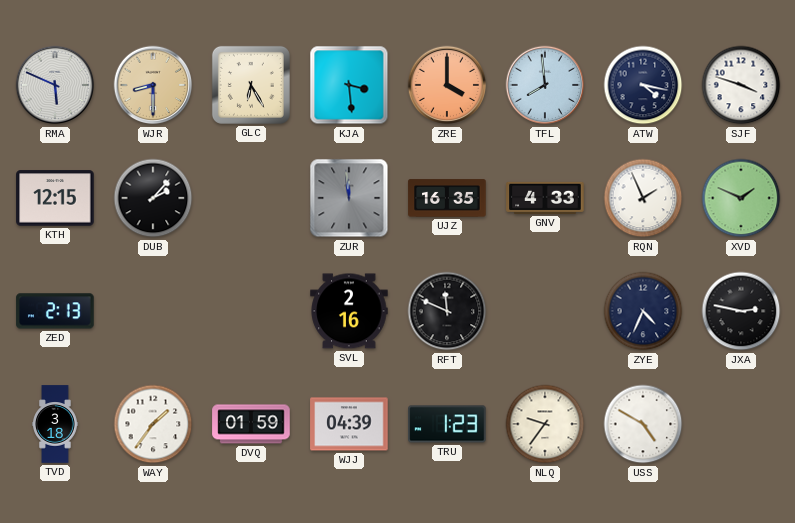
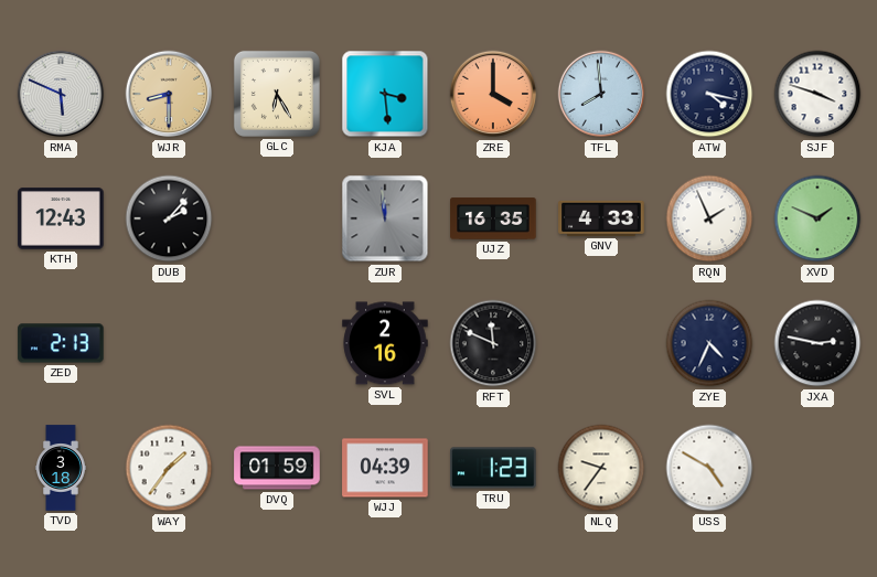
KTH: 12:15 -> 12:43
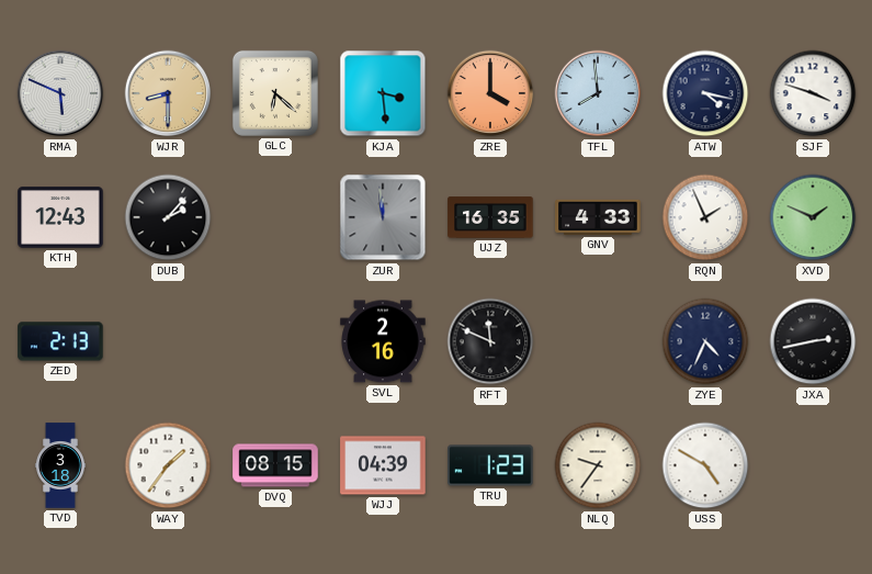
GLC: 6:25 -> 6:22
JXA: 2:47 -> 2:43
DVQ: 01:59 -> 08:15
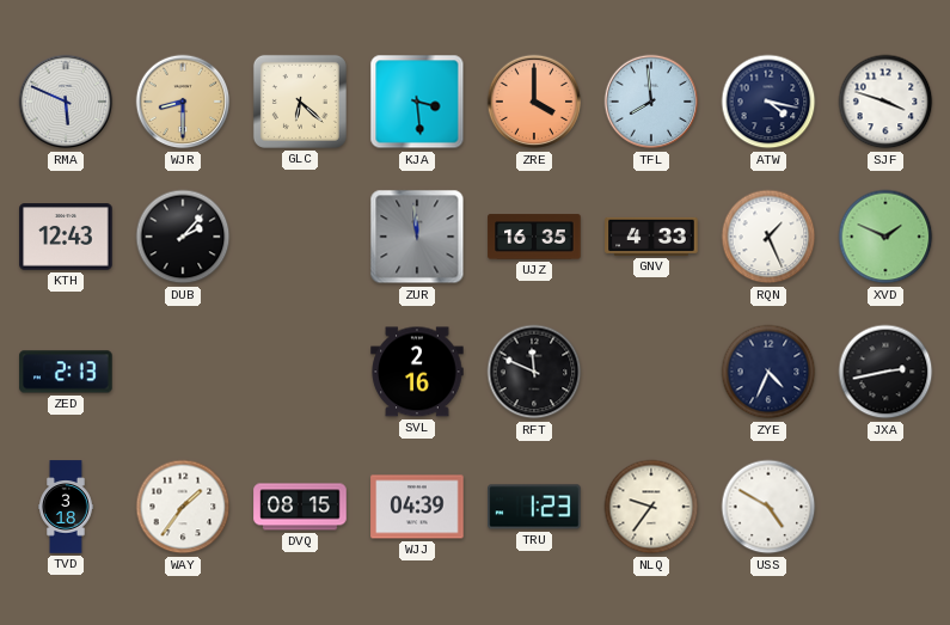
RQN: 1:56 -> 1:26
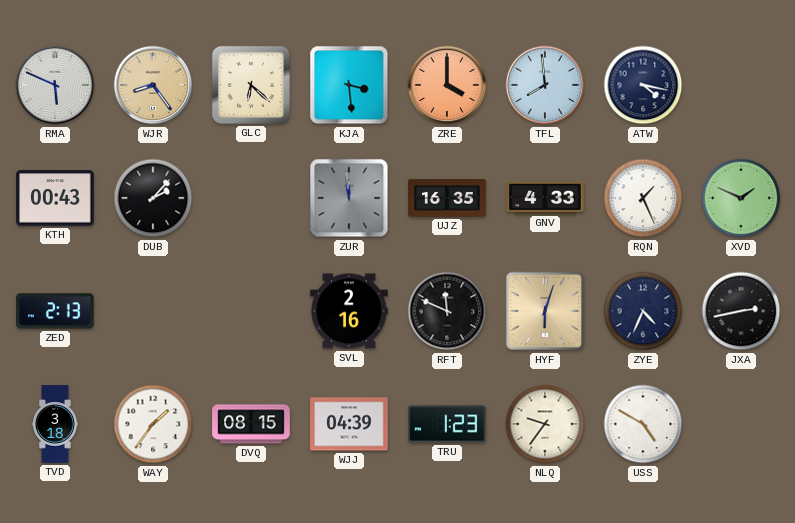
WJR: 8:30 -> 8:24
SJF: 3:48 -> none
KTH: 12:43 -> 00:43
HYF: none -> 6:03
